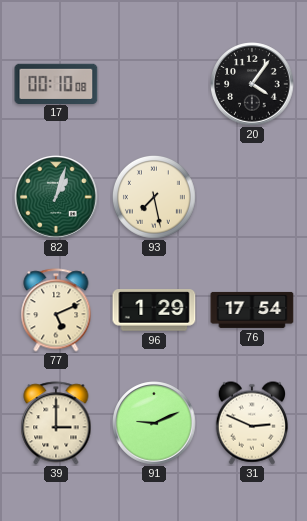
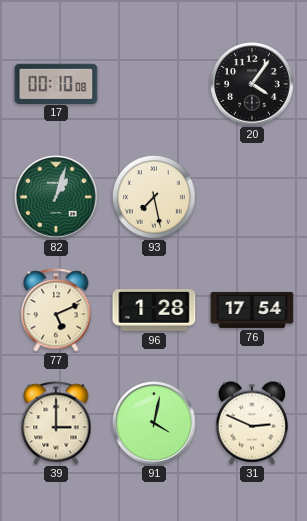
96: 1:29 -> 1:28
91: 9:11 -> 4:02
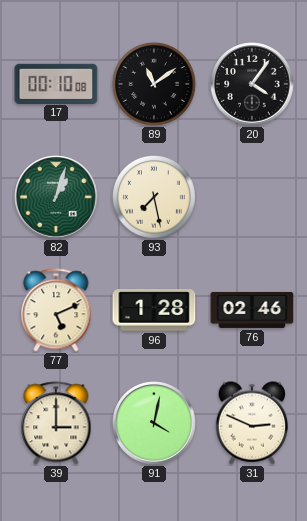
89: none -> 11:09
76: 17:54 -> 02:46
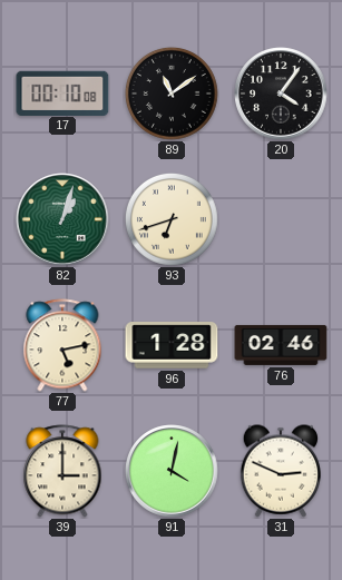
93: 7:28 -> 6:42
77: 5:11 -> 5:13
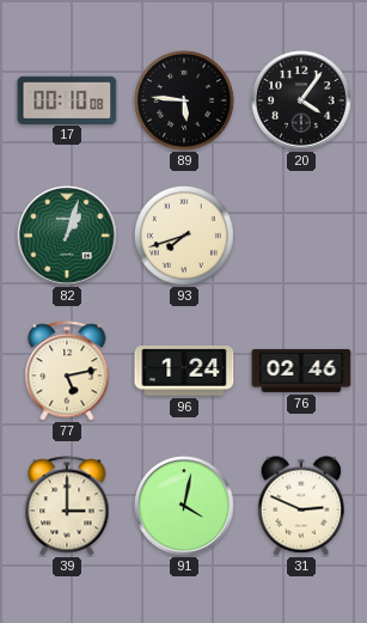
89: 11:09 -> 5:46
93: 6:42 -> 7:42
96: 1:28 -> 1:24
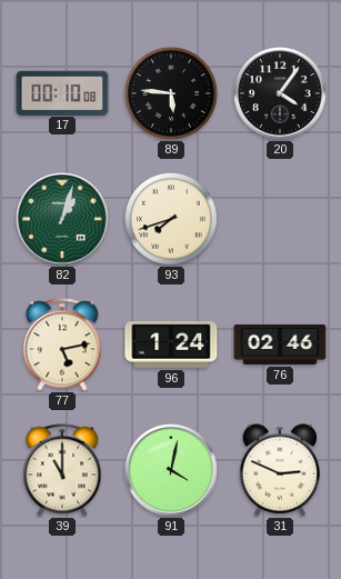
39: 3:00 -> 11:00
